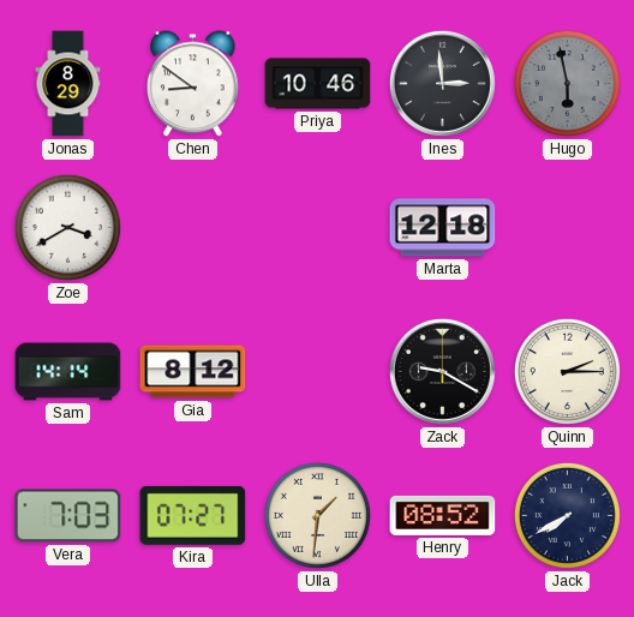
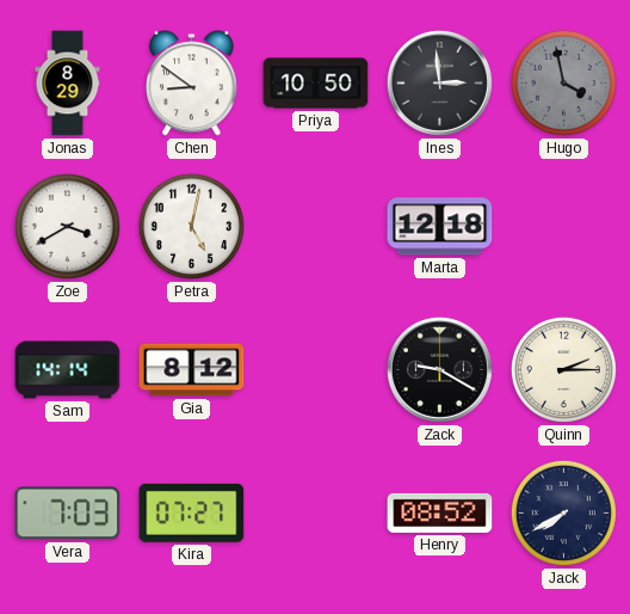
Priya: 10:46 -> 10:50
Hugo: 5:58 -> 3:58
Petra: none -> 5:02
Ulla: 1:31 -> none
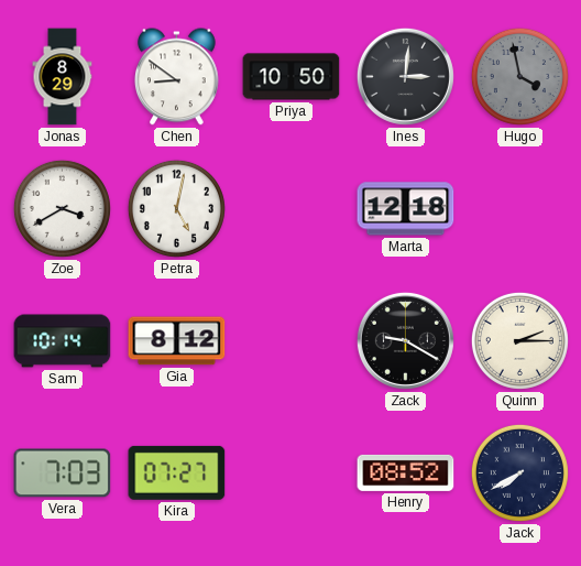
Ines: 2:59 -> 3:01
Sam: 14:14 -> 10:14
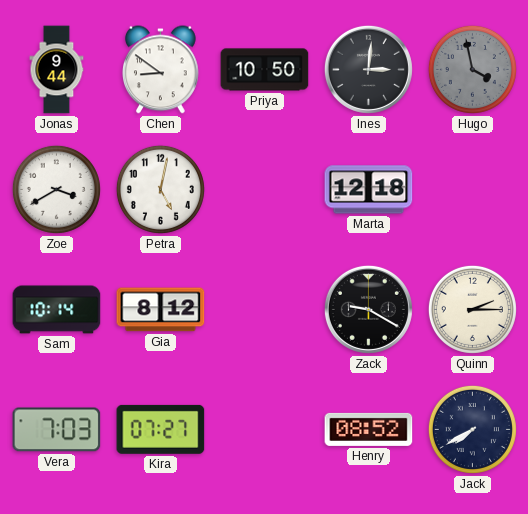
Jonas: 8:29 -> 9:44
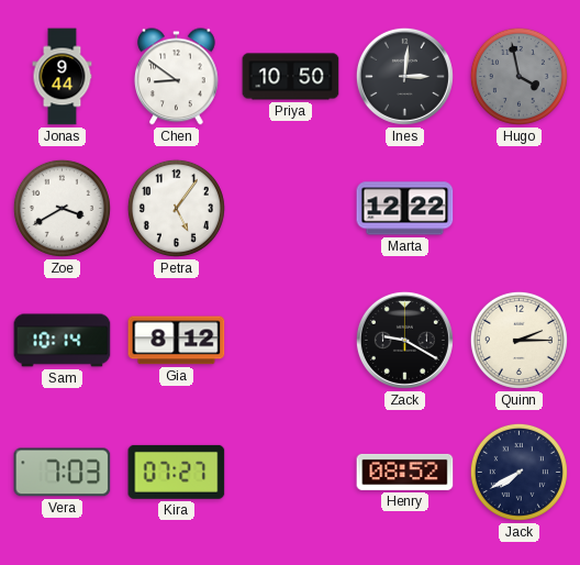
Petra: 5:02 -> 5:06
Marta: 12:18 -> 12:22
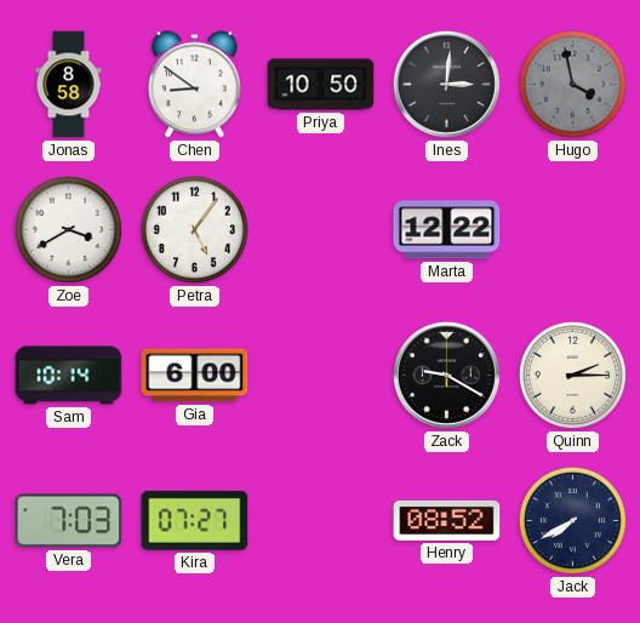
Jonas: 9:44 -> 8:58
Gia: 8:12 -> 6:00
